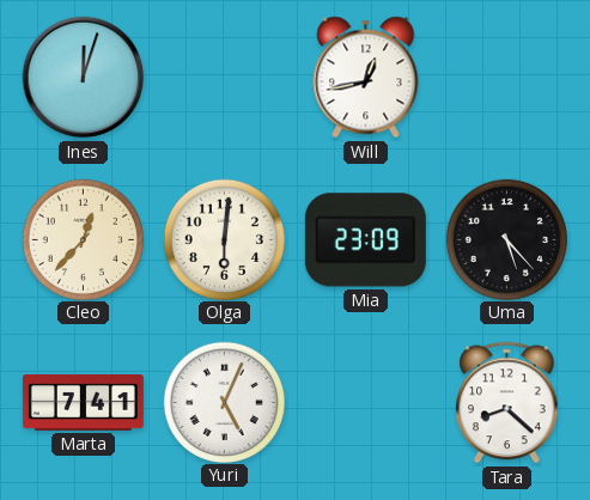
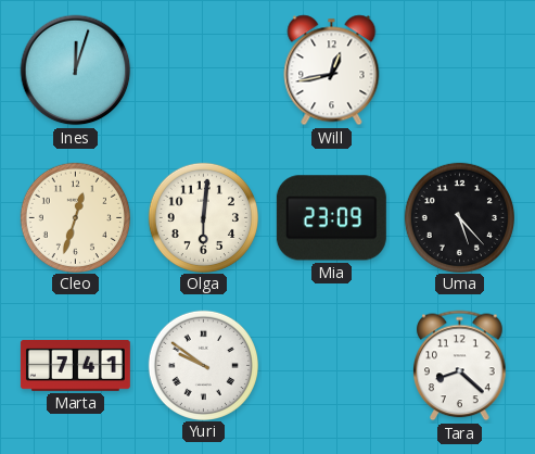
Cleo: 12:37 -> 12:33
Yuri: 5:04 -> 9:51
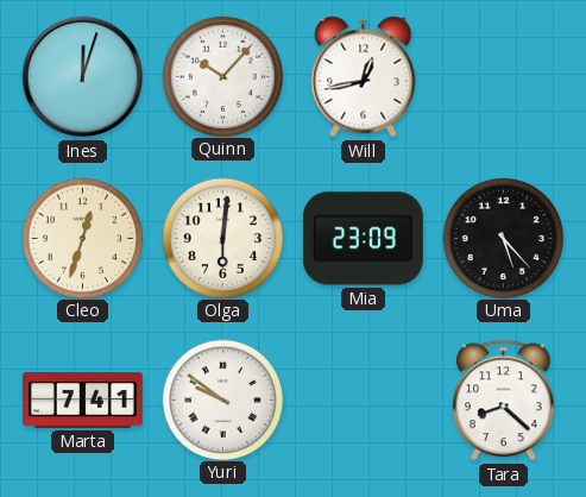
Quinn: none -> 10:07
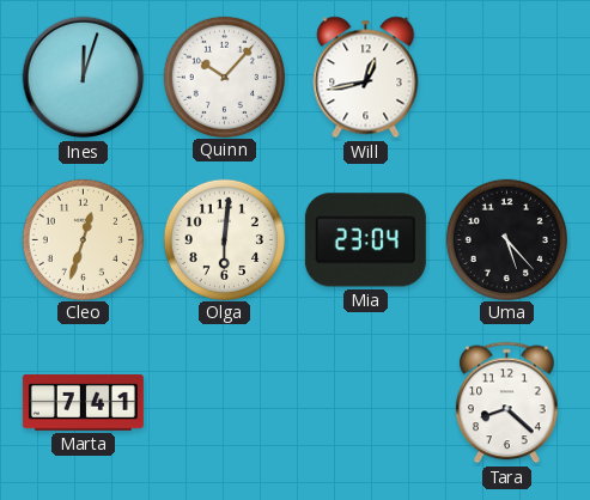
Mia: 23:09 -> 23:04
Yuri: 9:51 -> none
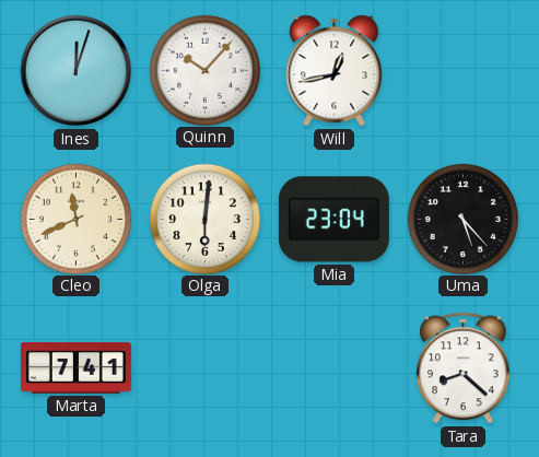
Cleo: 12:33 -> 11:41
